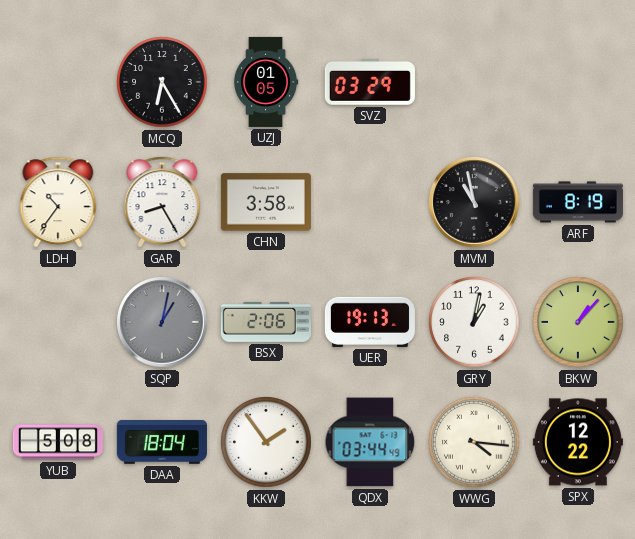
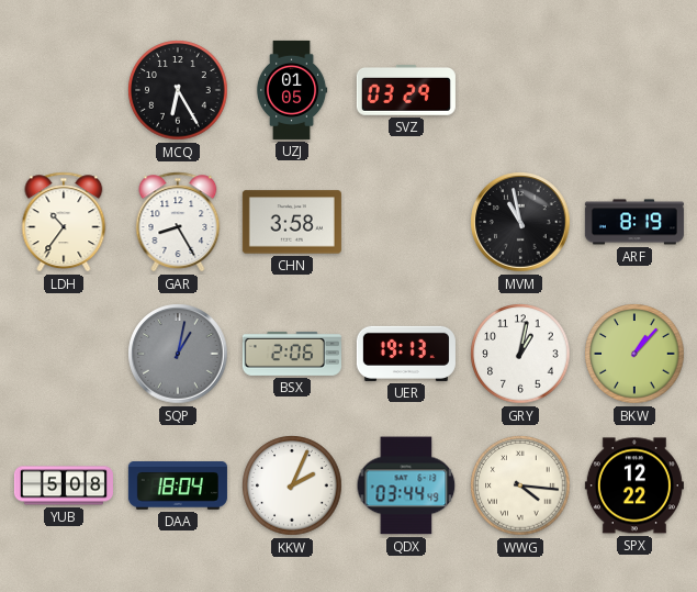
KKW: 1:54 -> 2:04
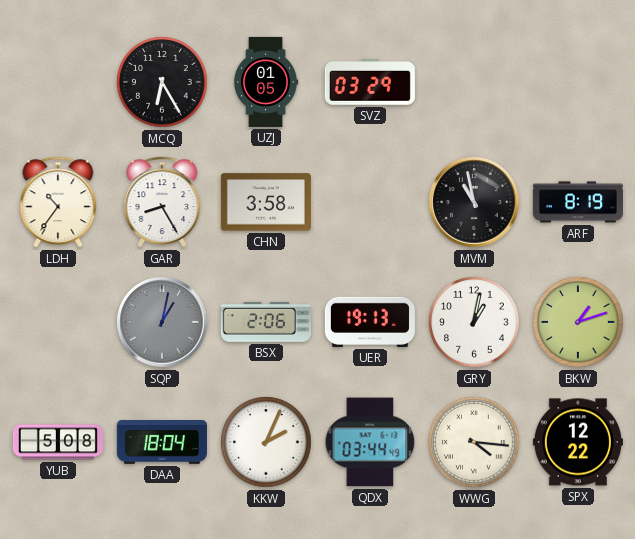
BKW: 1:07 -> 1:12
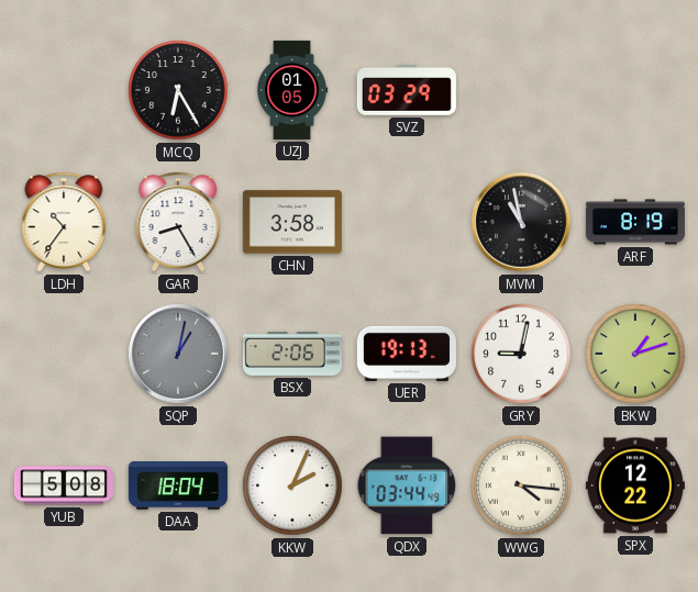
GRY: 1:02 -> 9:02
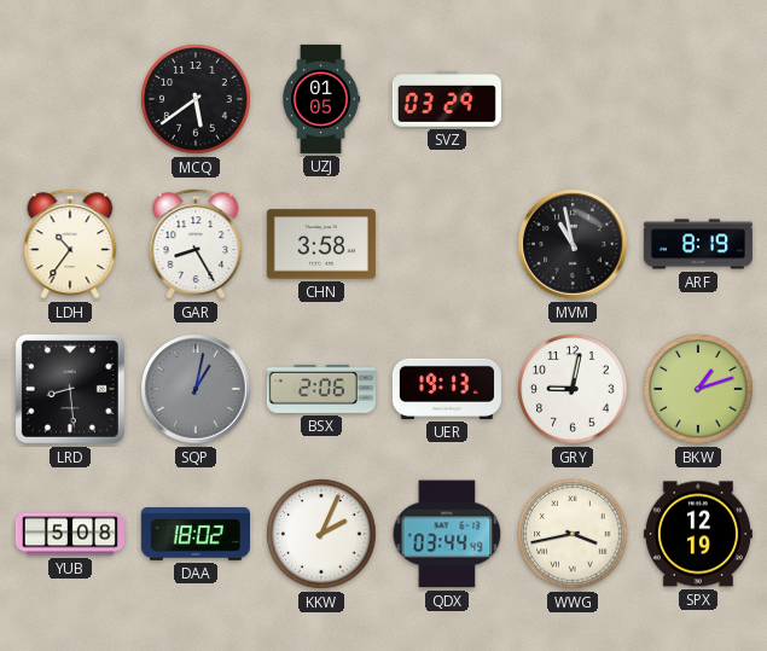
MCQ: 6:25 -> 5:39
LRD: none -> 8:29
DAA: 18:04 -> 18:02
WWG: 4:16 -> 3:43
SPX: 12:22 -> 12:19
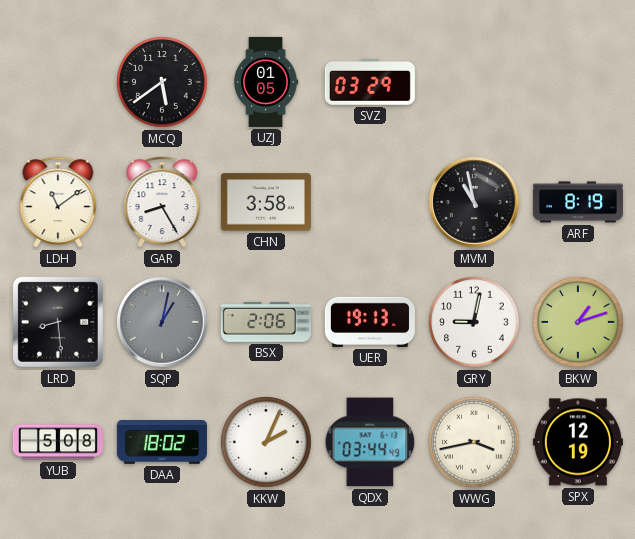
LDH: 10:36 -> 11:09
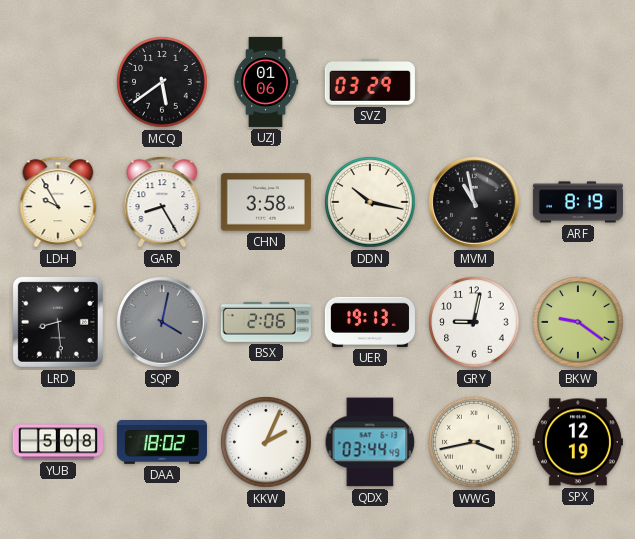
UZJ: 01:05 -> 01:06
LDH: 11:09 -> 9:55
DDN: none -> 10:17
SQP: 1:02 -> 4:02
BKW: 1:12 -> 9:21
